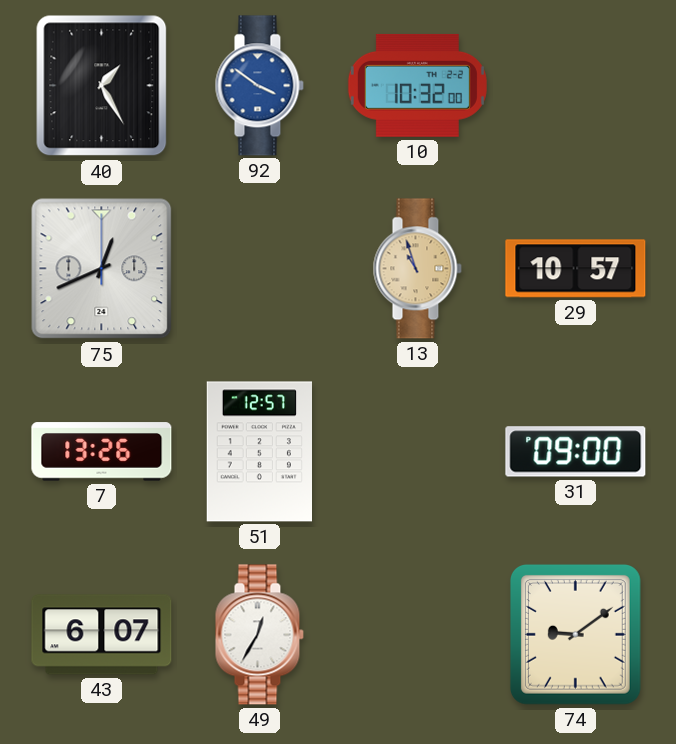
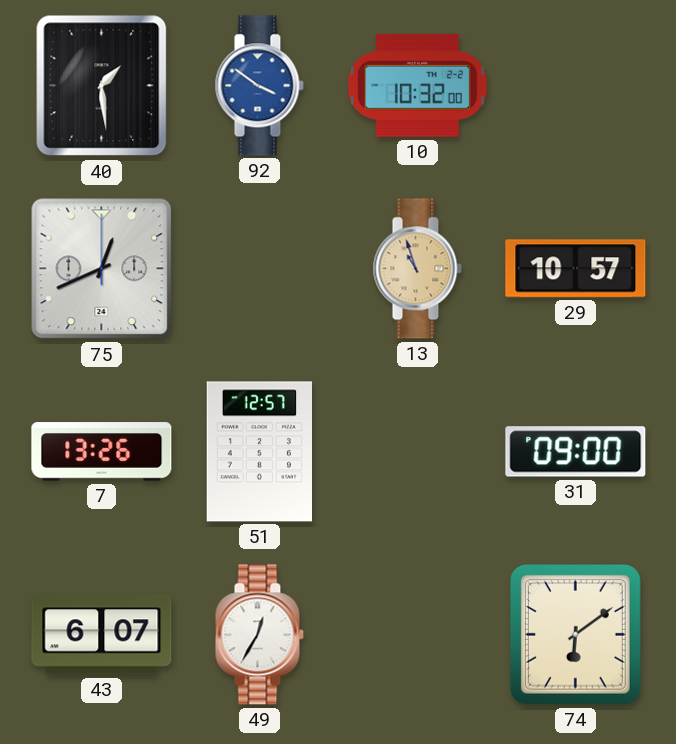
40: 1:25 -> 1:29
74: 9:09 -> 6:09
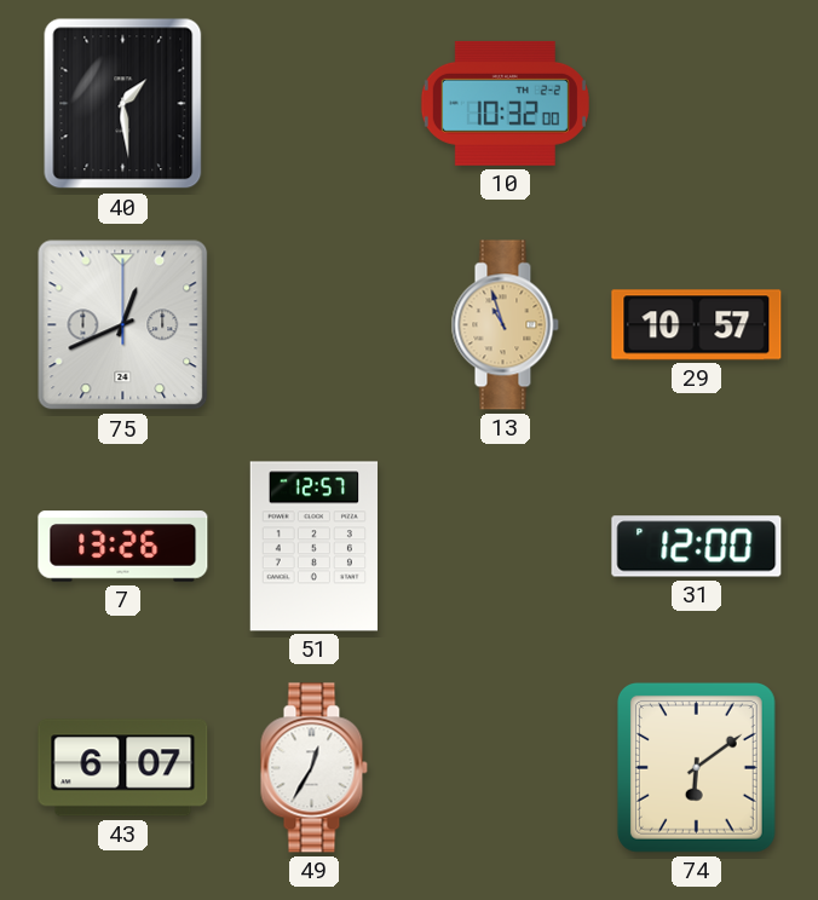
92: 3:51 -> none
31: 09:00 -> 12:00
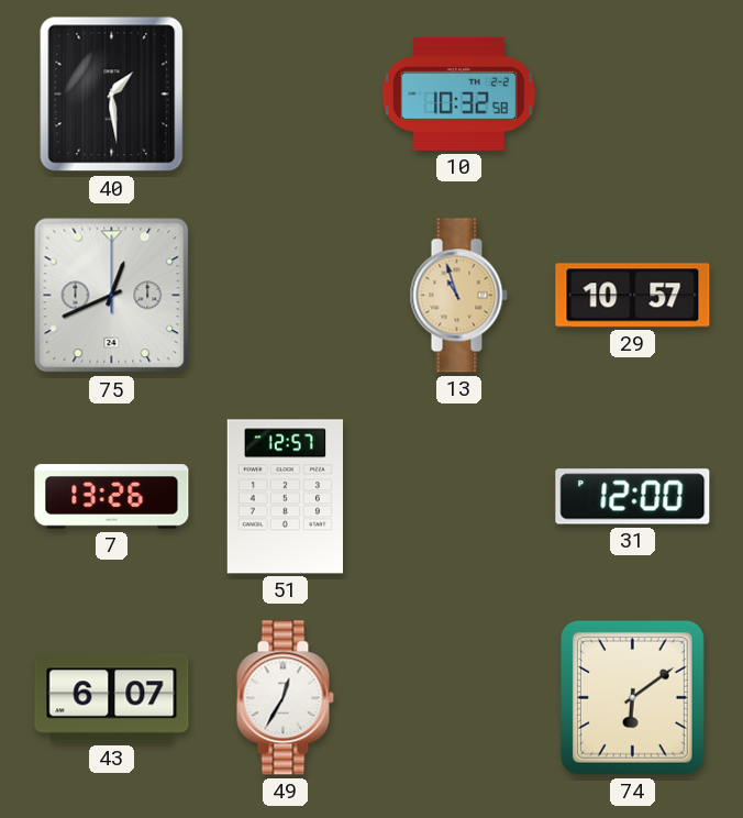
10: 10:32:00 -> 10:32:58
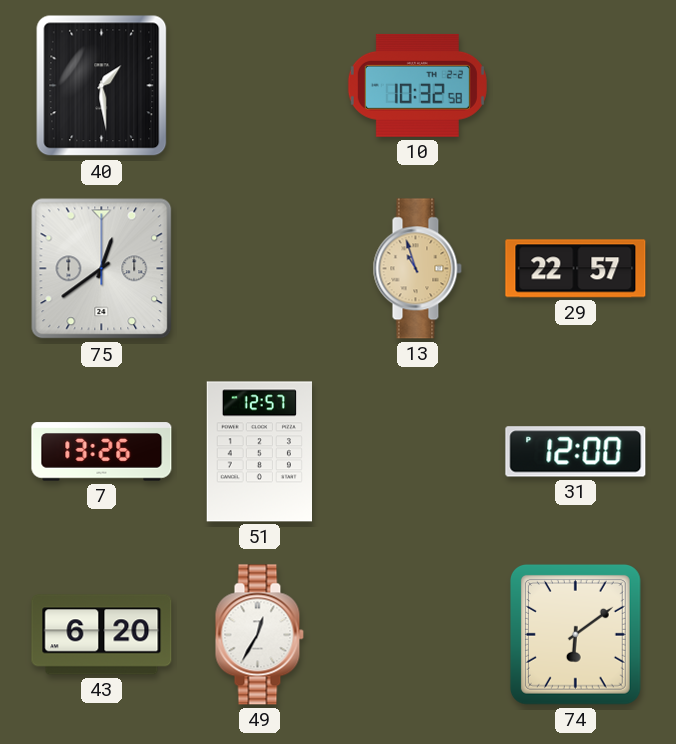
75: 12:41 -> 12:39
29: 10:57 -> 22:57
43: 6:07 -> 6:20
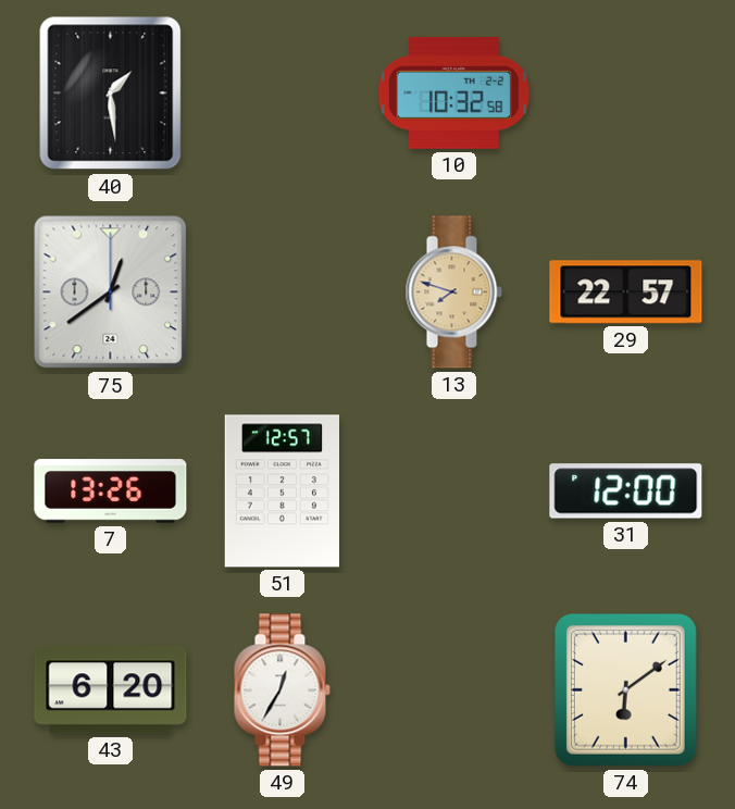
13: 10:57 -> 7:48
